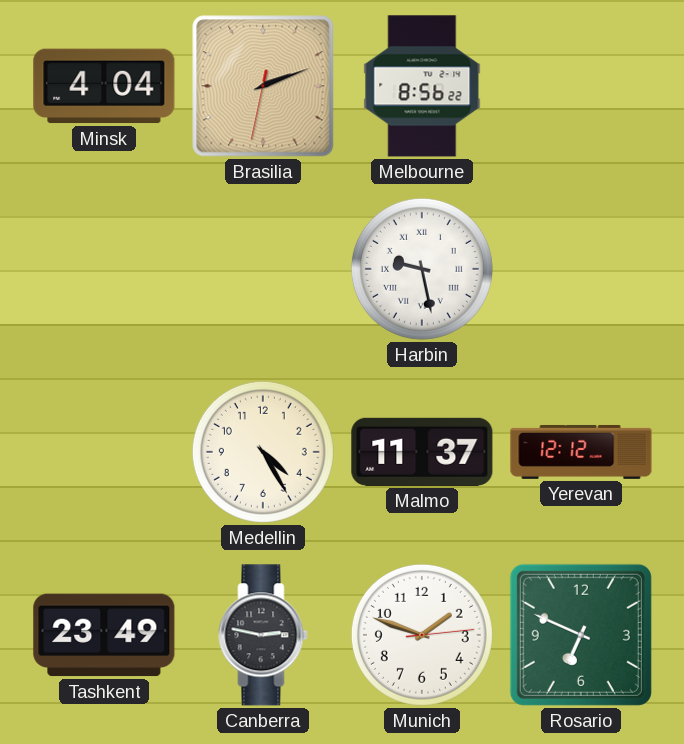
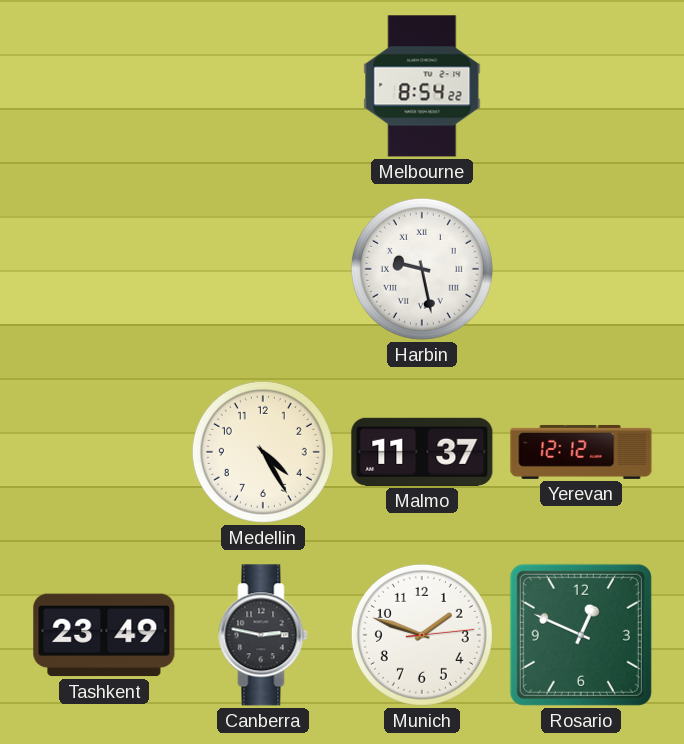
Minsk: 4:04 -> none
Brasilia: 2:11 -> none
Melbourne: 8:56 -> 8:54
Rosario: 6:49 -> 12:49
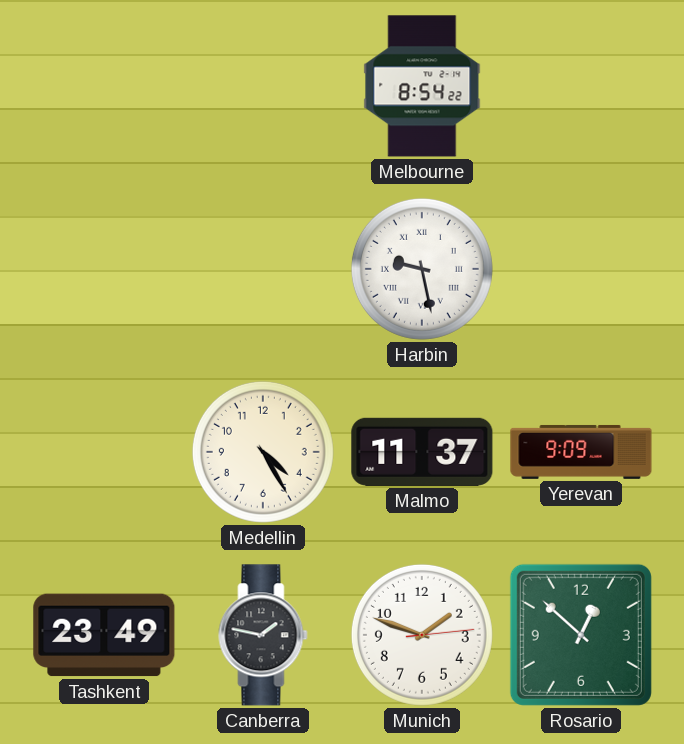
Yerevan: 12:12 -> 9:09
Canberra: 2:47 -> 1:47
Rosario: 12:49 -> 12:52
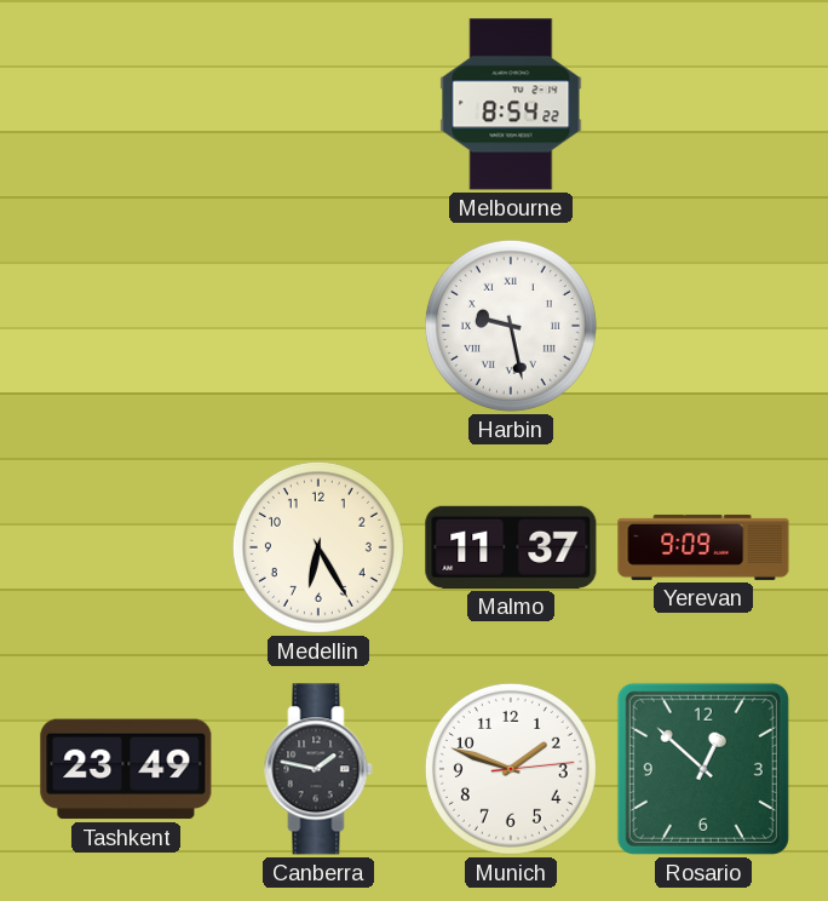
Medellin: 4:25 -> 6:25
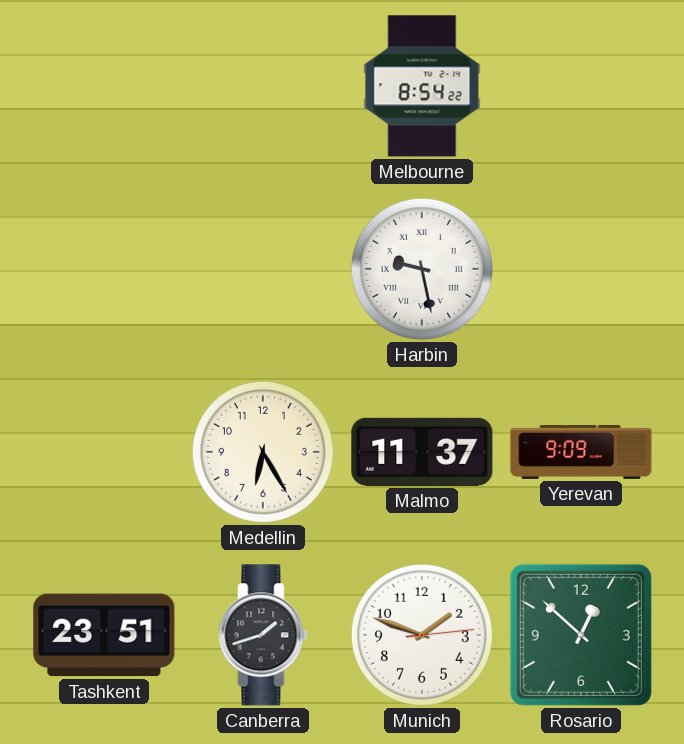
Tashkent: 23:49 -> 23:51
Canberra: 1:47 -> 1:42
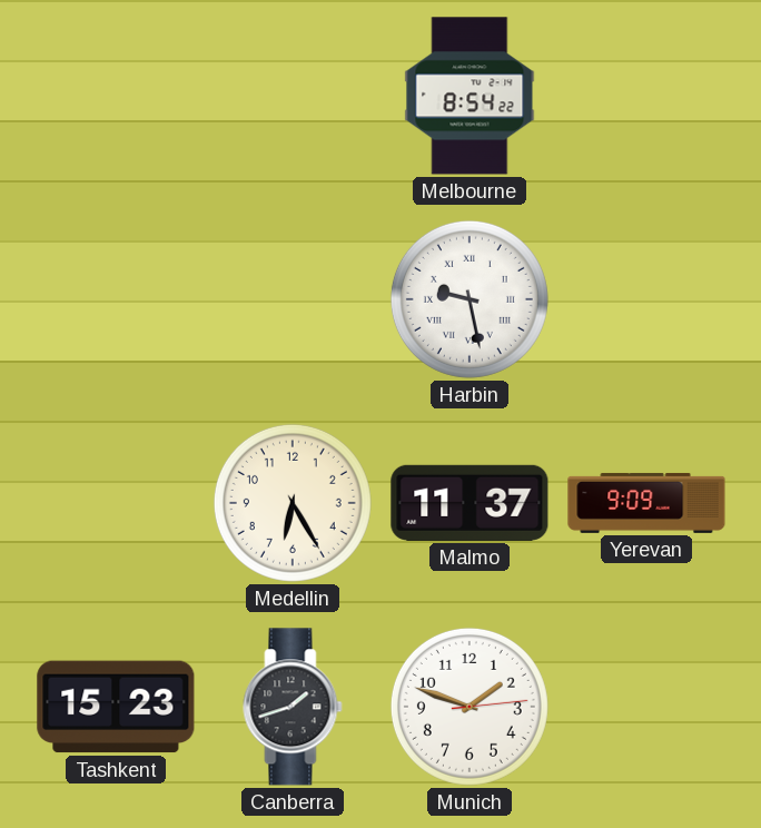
Tashkent: 23:51 -> 15:23
Rosario: 12:52 -> none
